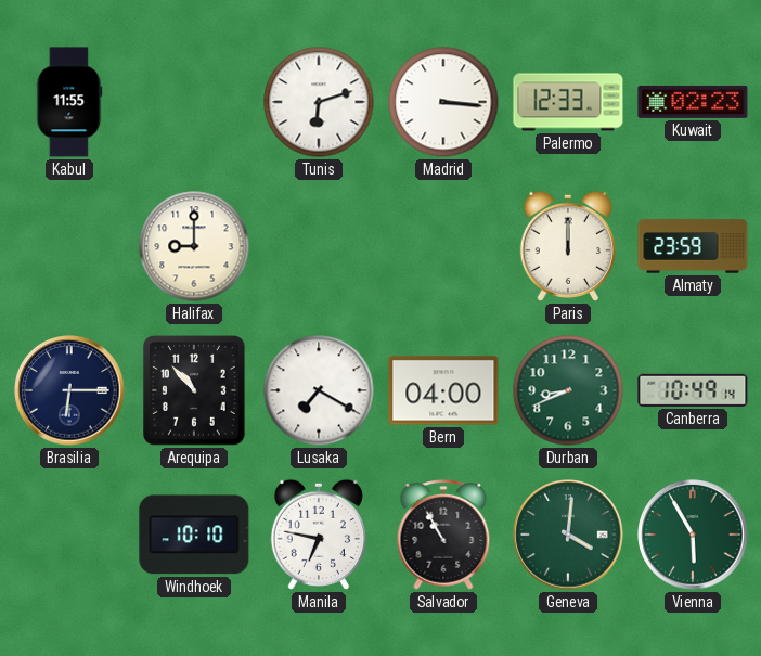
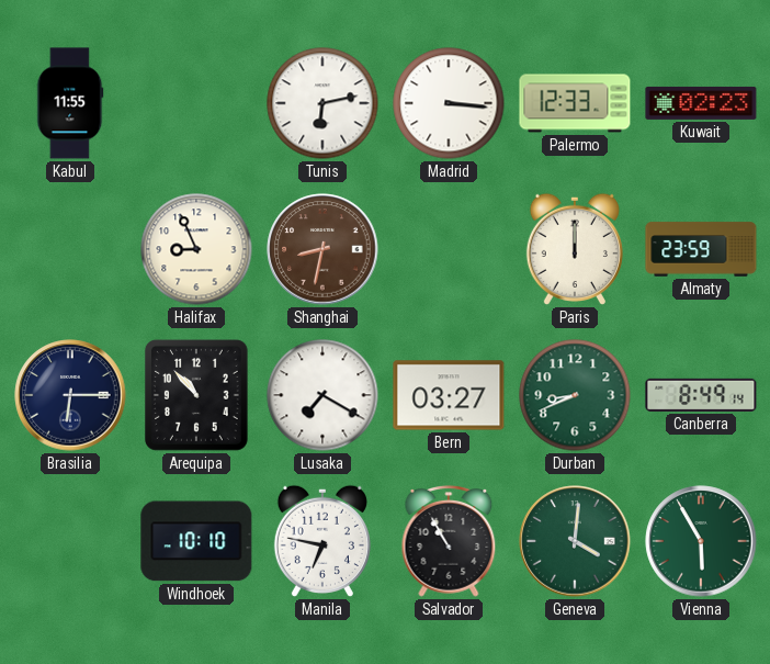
Tunis: 6:12 -> 6:13
Halifax: 9:00 -> 8:56
Shanghai: none -> 8:32
Bern: 04:00 -> 03:27
Canberra: 10:49 -> 8:49
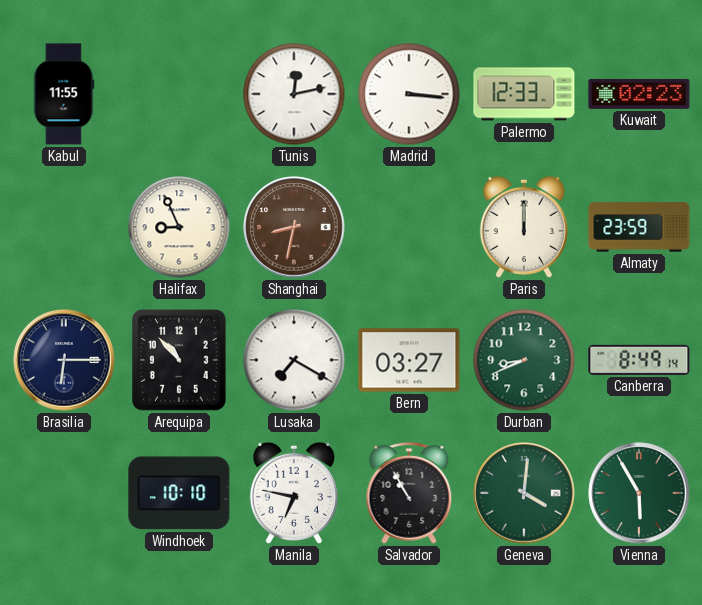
Tunis: 6:13 -> 12:13
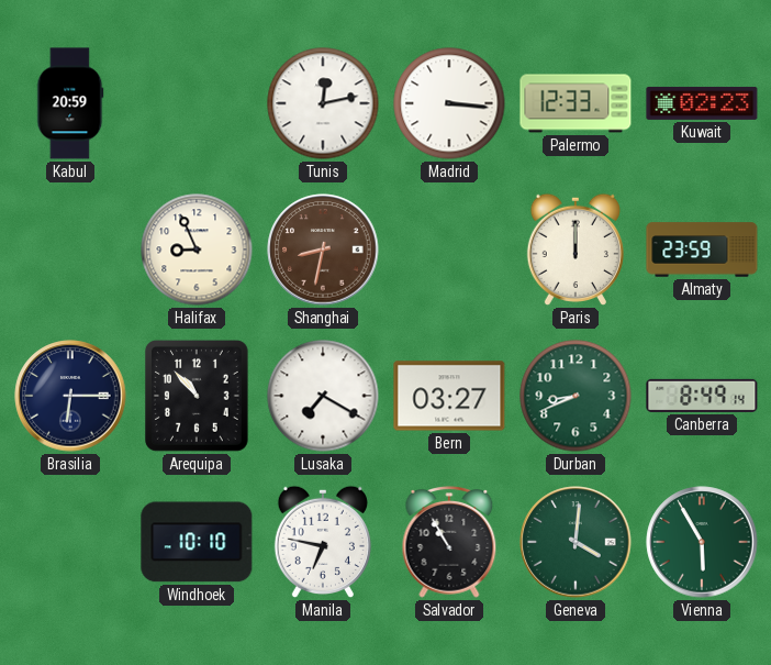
Kabul: 11:55 -> 20:59
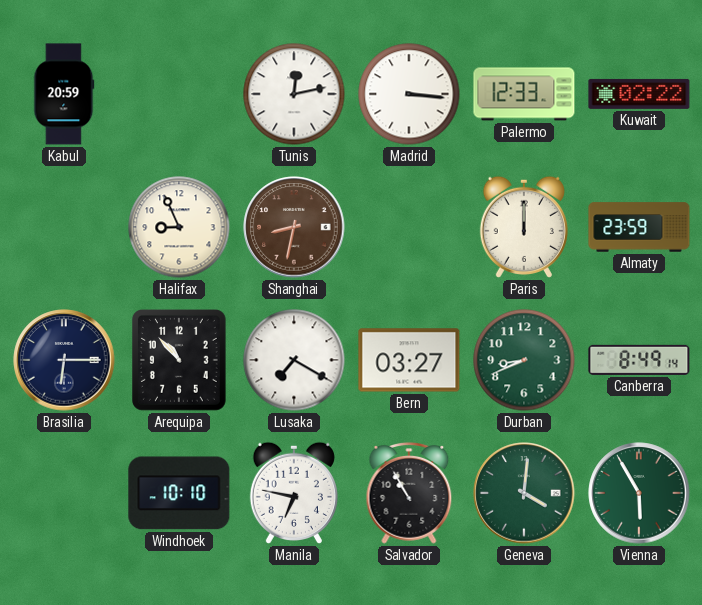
Kuwait: 02:23 -> 02:22
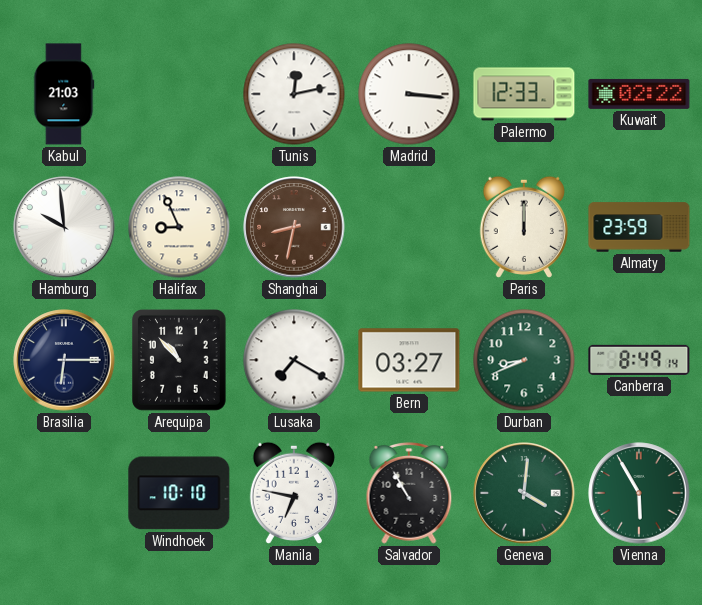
Kabul: 20:59 -> 21:03
Hamburg: none -> 9:59
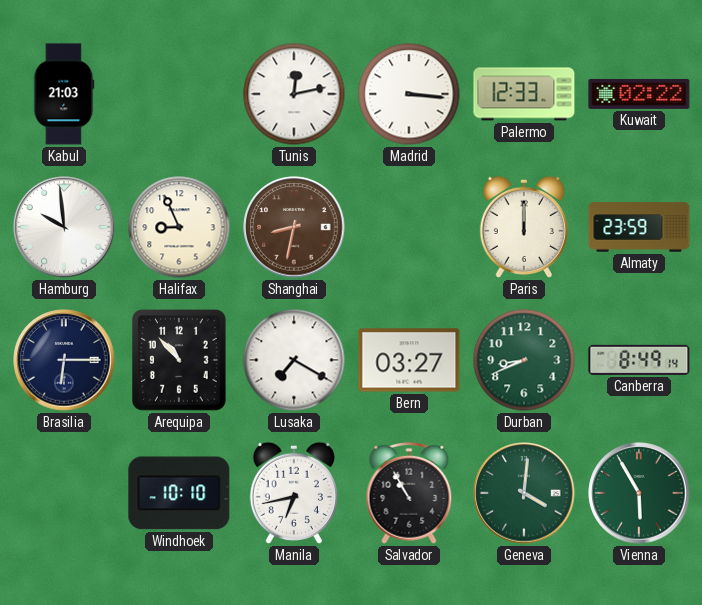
Manila: 6:47 -> 6:43
